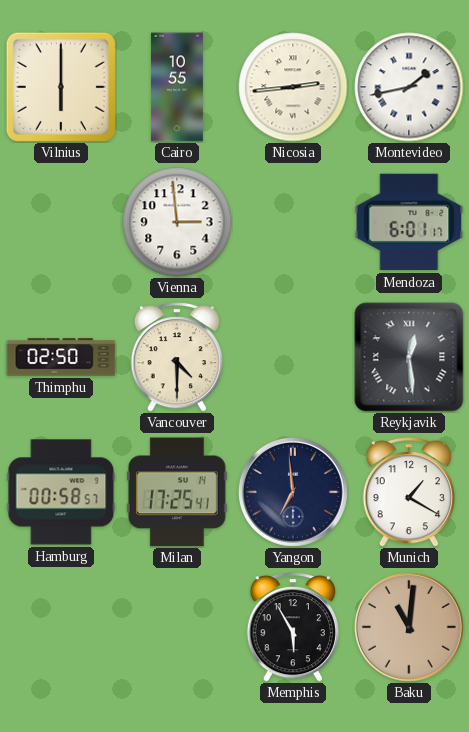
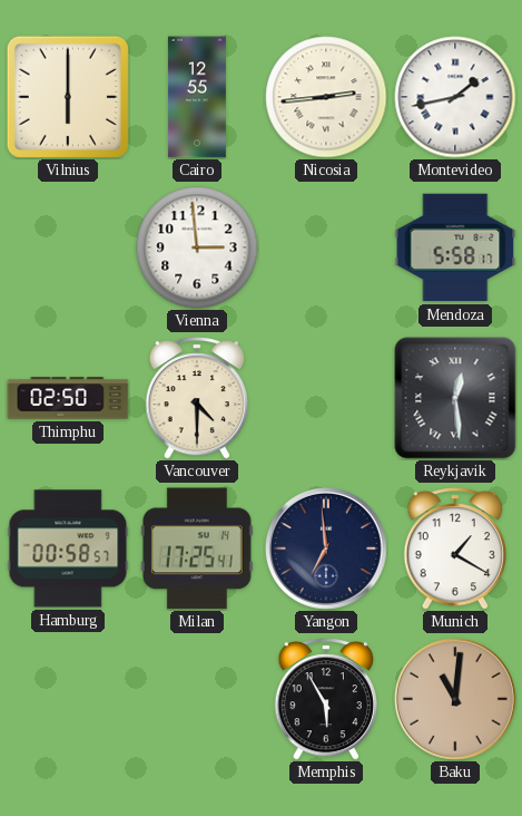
Cairo: 10:55 -> 12:55
Mendoza: 6:01 -> 5:58
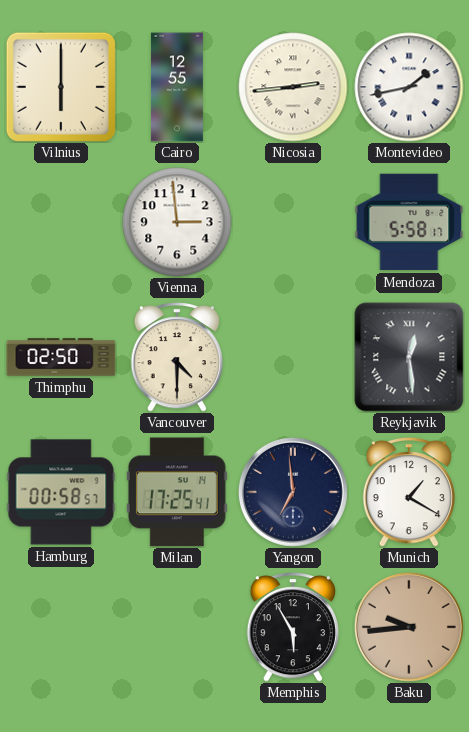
Baku: 11:01 -> 9:44
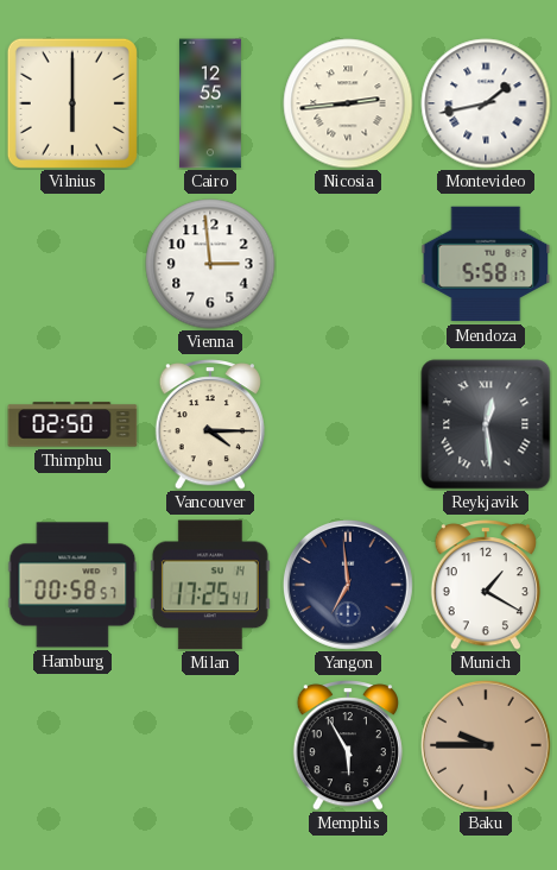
Vancouver: 4:30 -> 4:15
Baku: 9:44 -> 9:45
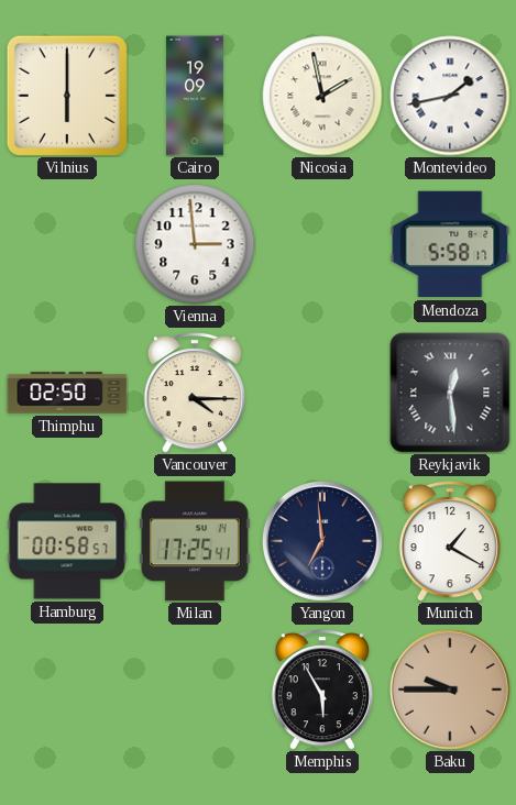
Cairo: 12:55 -> 19:09
Nicosia: 2:44 -> 1:58
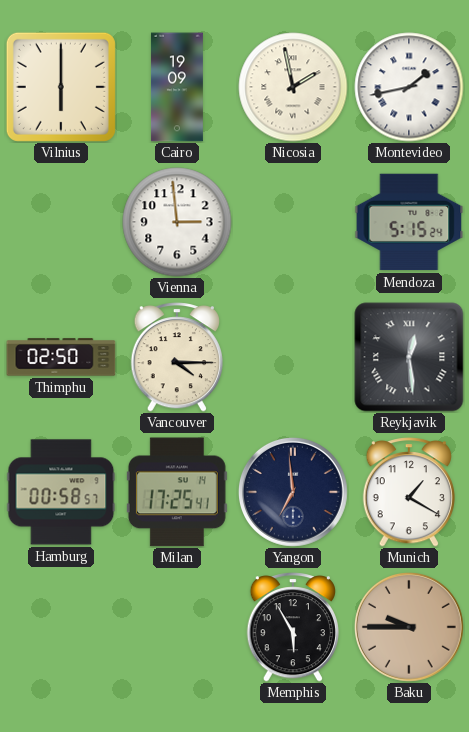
Mendoza: 5:58 -> 5:15
